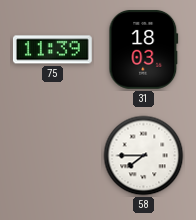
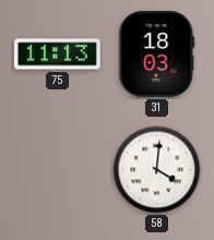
75: 11:39 -> 11:13
58: 7:45 -> 4:01
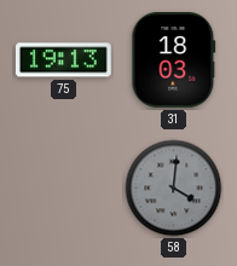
75: 11:13 -> 19:13
58 dial: white -> grey
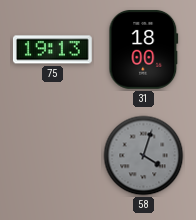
31: 18:03 -> 18:00
58: 4:01 -> 4:03
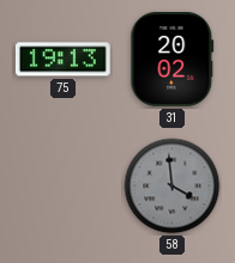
31: 18:00 -> 20:02
58: 4:03 -> 3:59
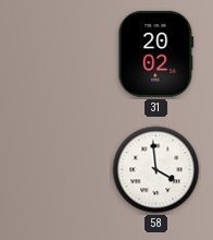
75: 19:13 -> none
58 dial: grey -> white
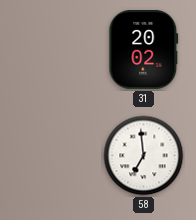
58: 3:59 -> 6:59
